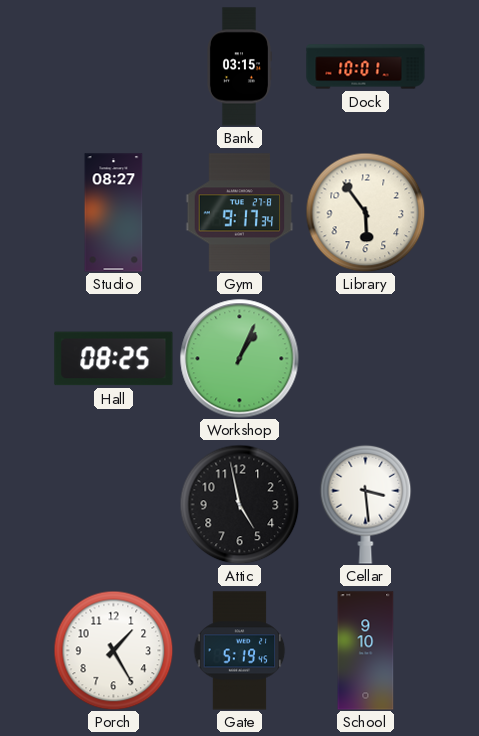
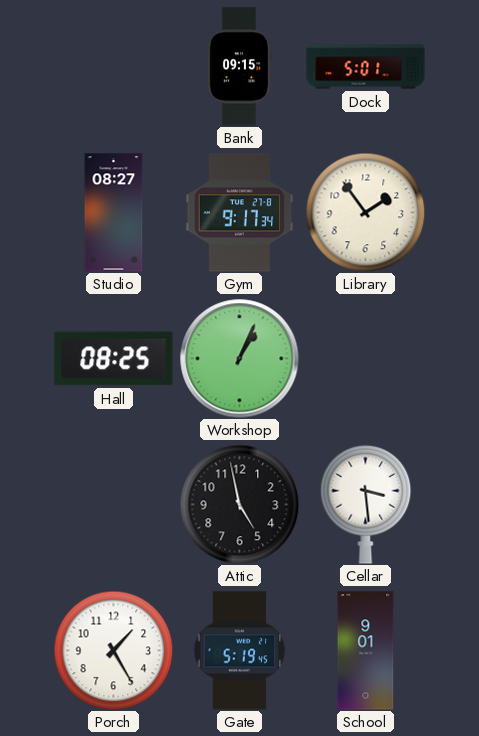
Bank: 03:15 -> 09:15
Dock: 10:01 -> 5:01
Library: 5:54 -> 1:54
School: 9:10 -> 9:01
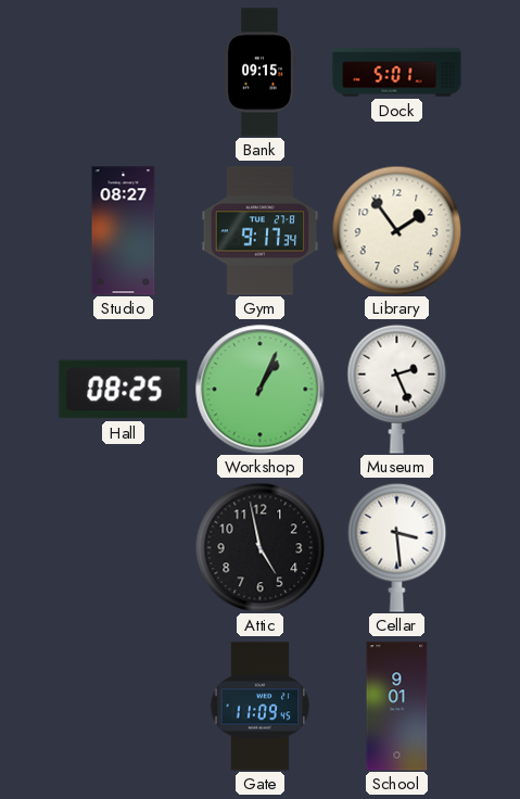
Museum: none -> 2:26
Porch: 1:25 -> none
Gate: 5:19 -> 11:09
